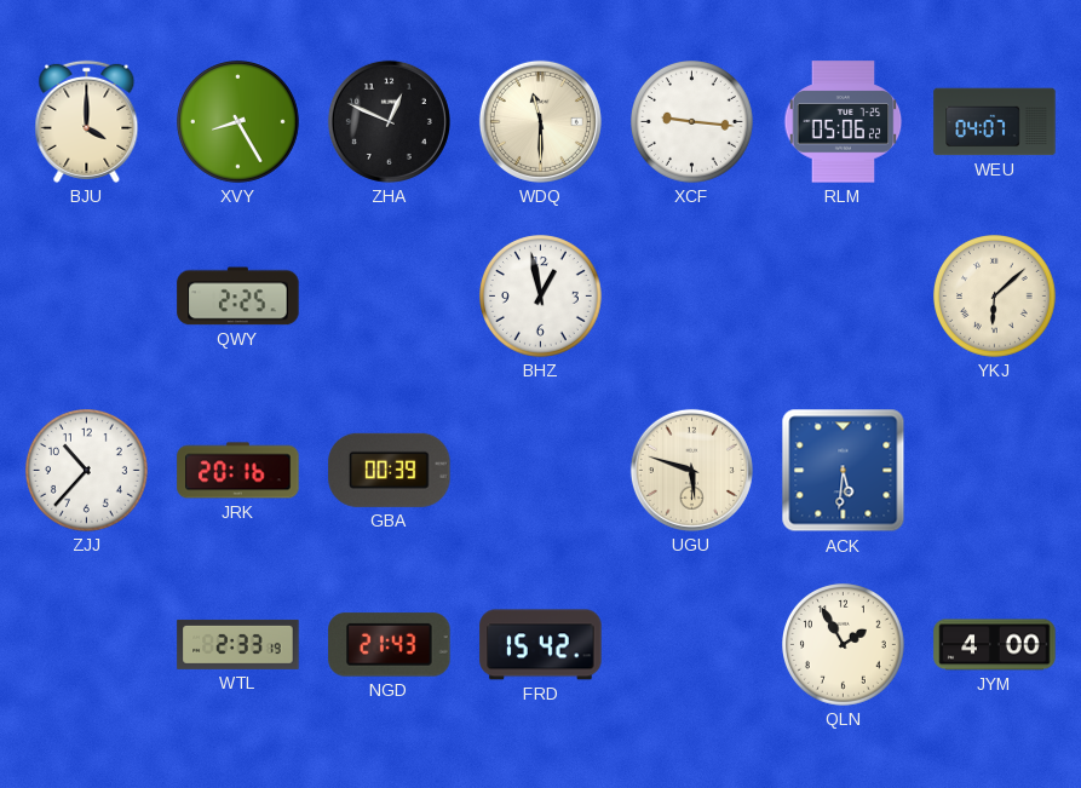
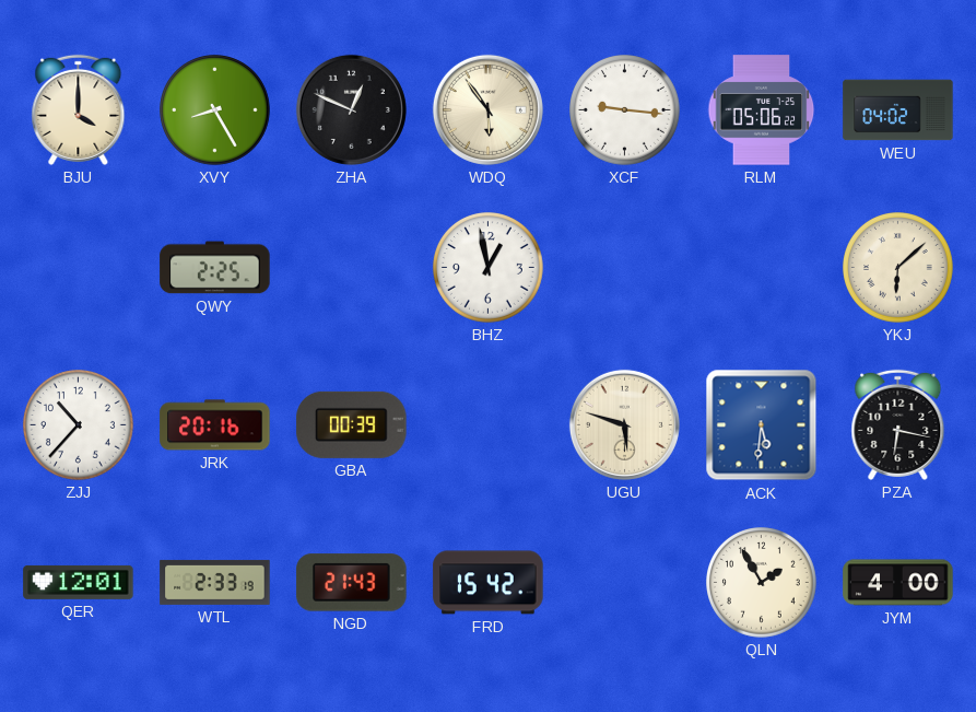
WDQ: 11:30 -> 5:54
WEU: 04:07 -> 04:02
PZA: none -> 6:17
QER: none -> 12:01
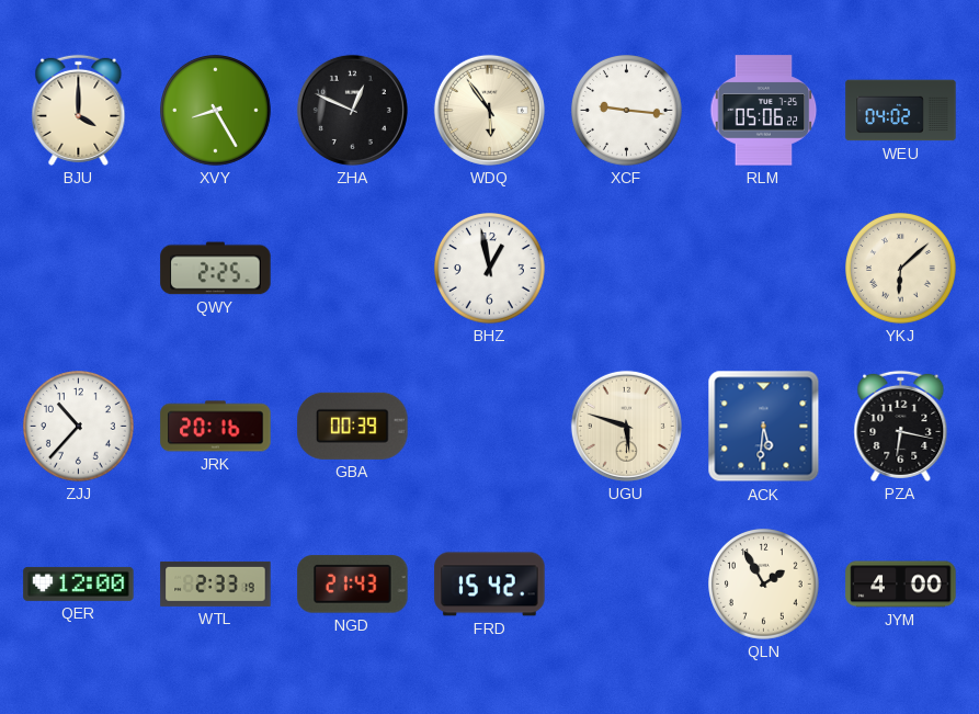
QER: 12:01 -> 12:00
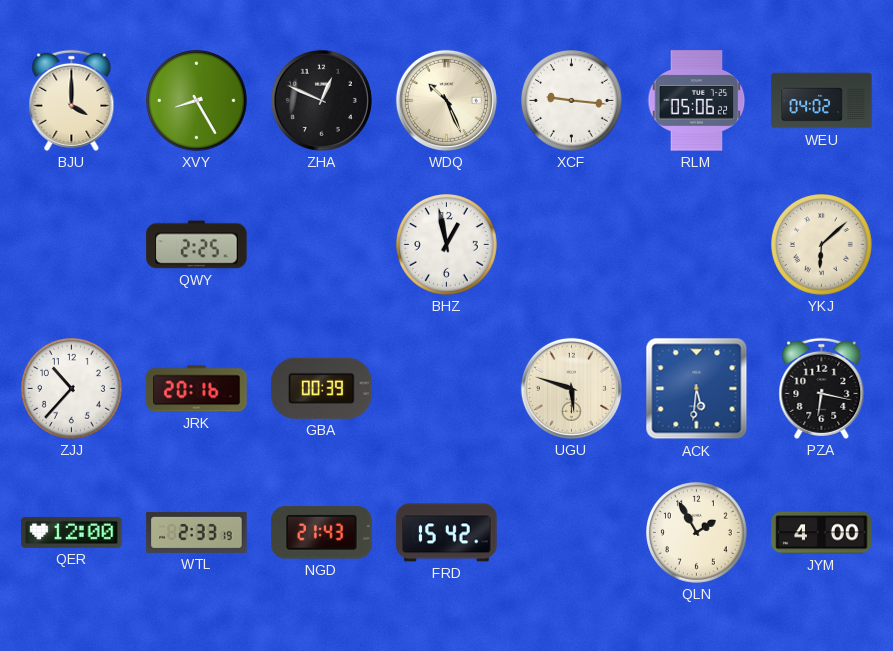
WDQ: 5:54 -> 10:26
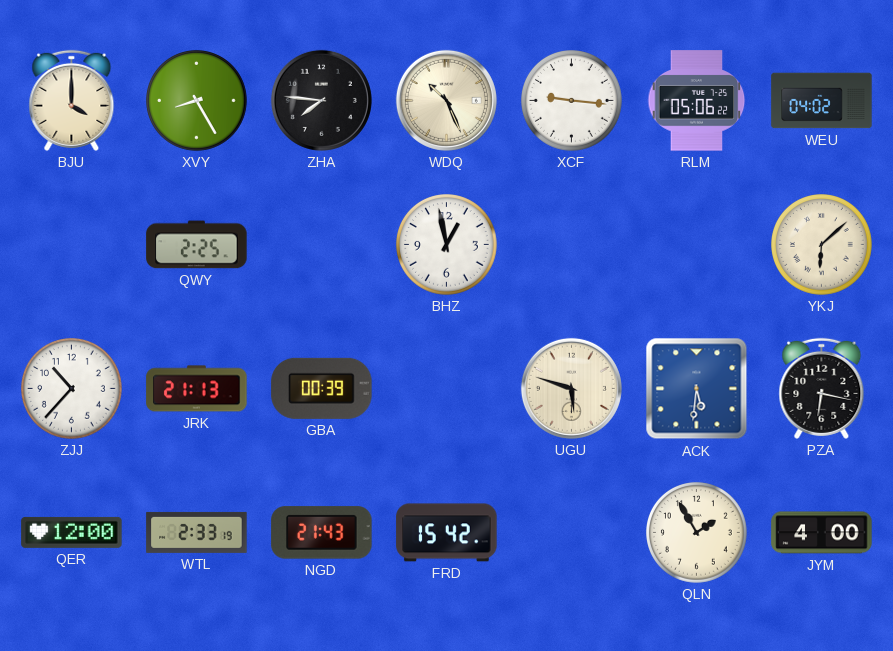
ZHA: 12:49 -> 7:46
JRK: 20:16 -> 21:13
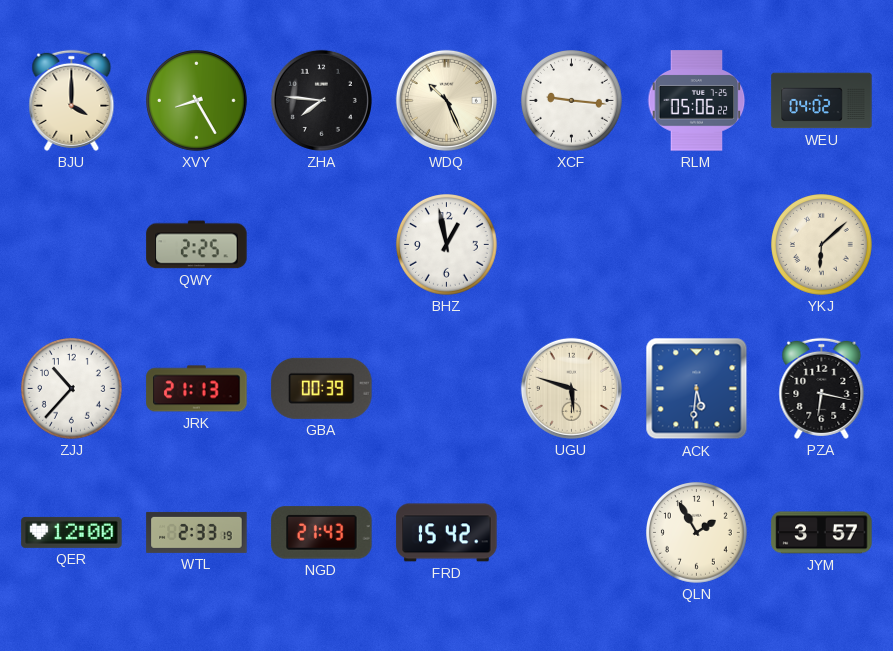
JYM: 4:00 -> 3:57
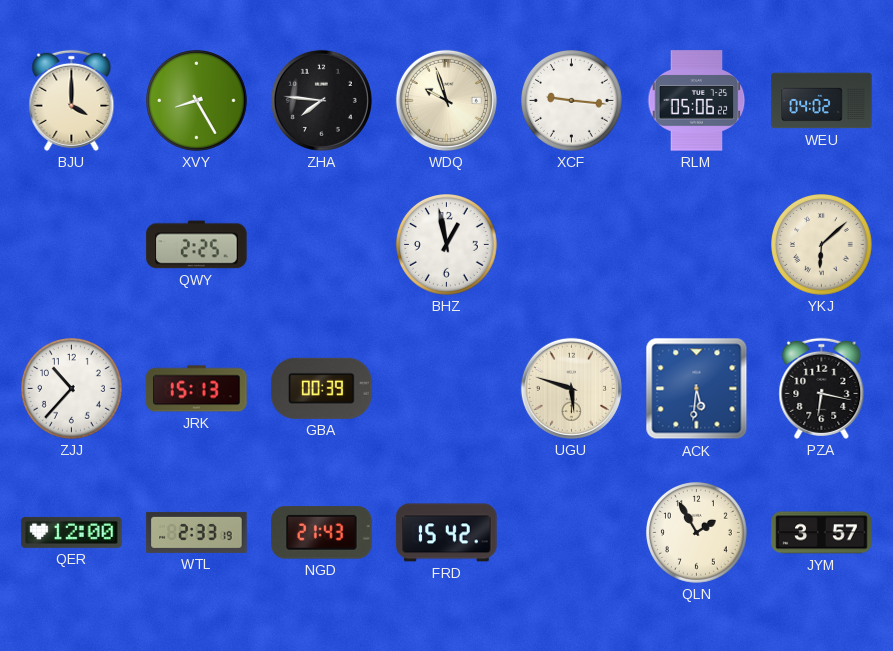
WDQ: 10:26 -> 9:57
JRK: 21:13 -> 15:13
